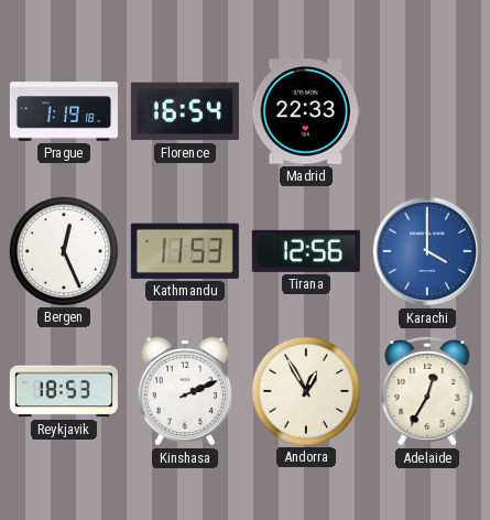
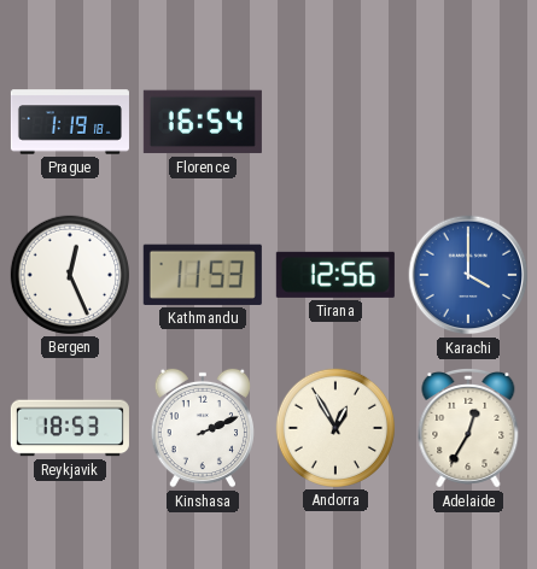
Madrid: 22:33 -> none
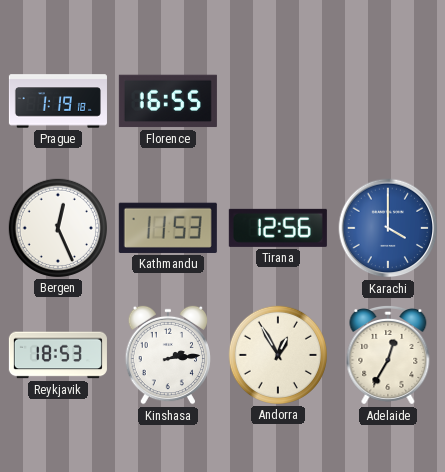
Florence: 16:54 -> 16:55
Kinshasa: 2:11 -> 2:14
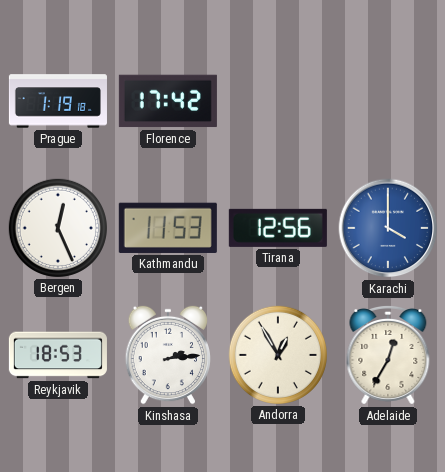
Florence: 16:55 -> 17:42
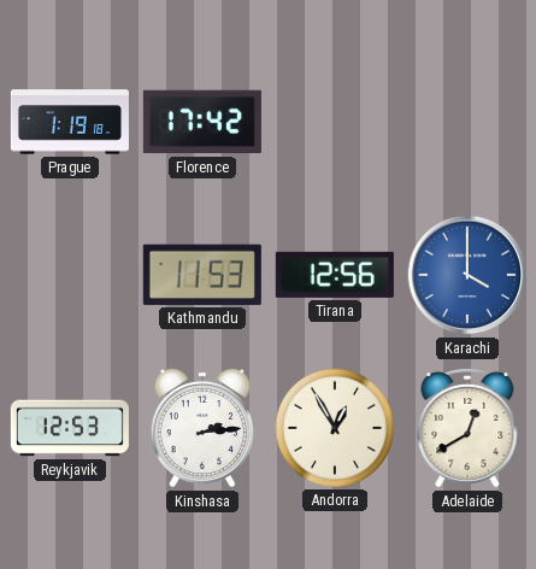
Bergen: 12:26 -> none
Reykjavik: 18:53 -> 12:53
Adelaide: 12:35 -> 12:40
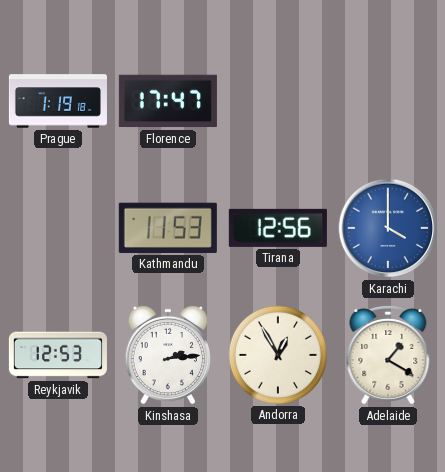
Florence: 17:42 -> 17:47
Adelaide: 12:40 -> 1:20
